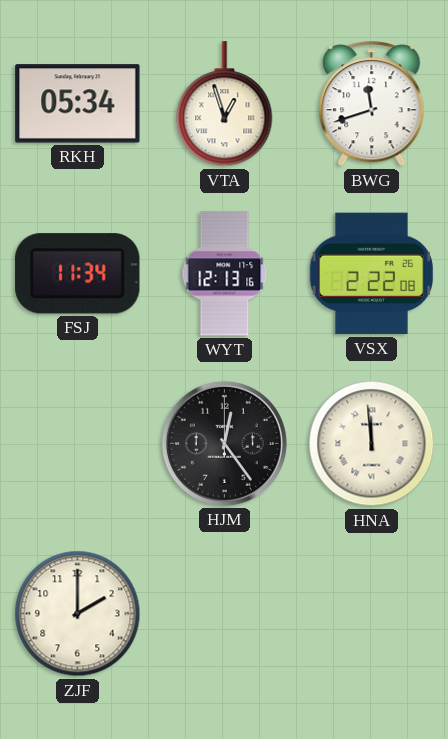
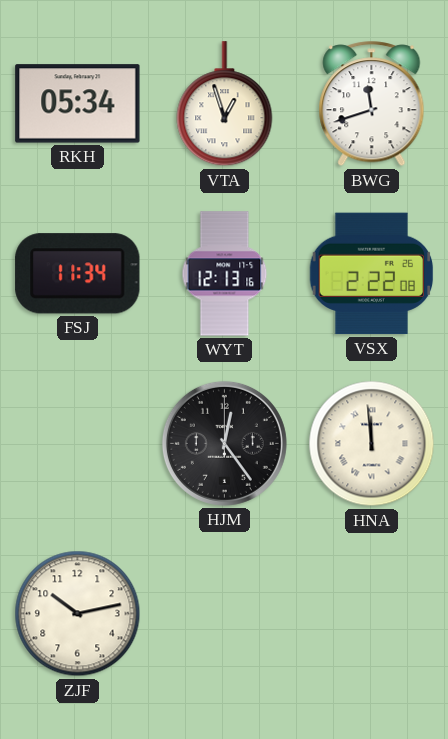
ZJF: 2:00 -> 10:13
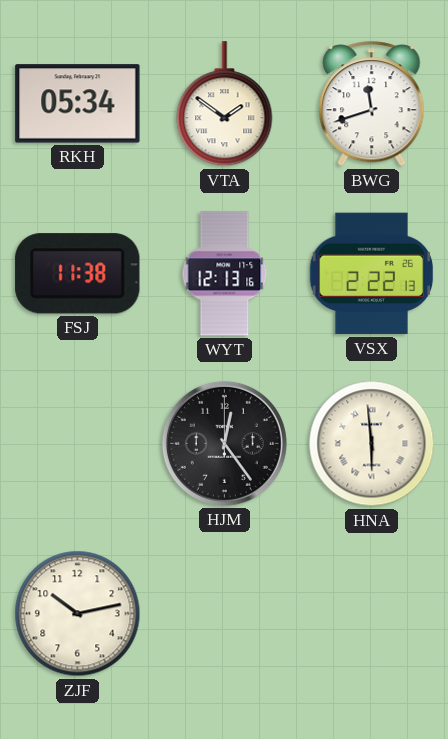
VTA: 12:57 -> 1:51
FSJ: 11:34 -> 11:38
VSX: 2:22:08 -> 2:22:13
HNA: 11:59 -> 5:59
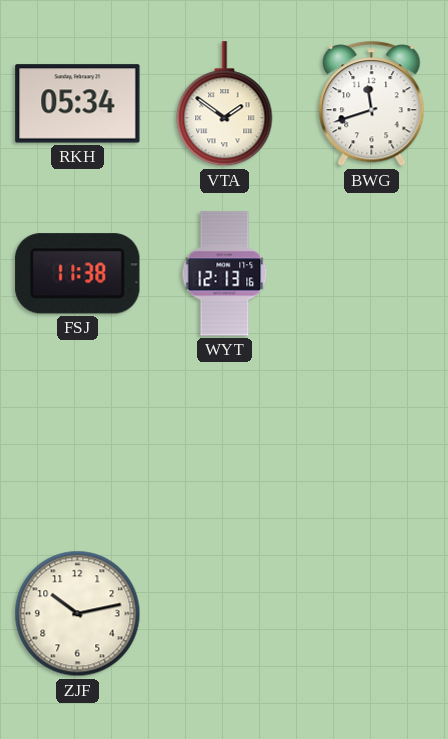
VSX: 2:22 -> none
HJM: 12:24 -> none
HNA: 5:59 -> none
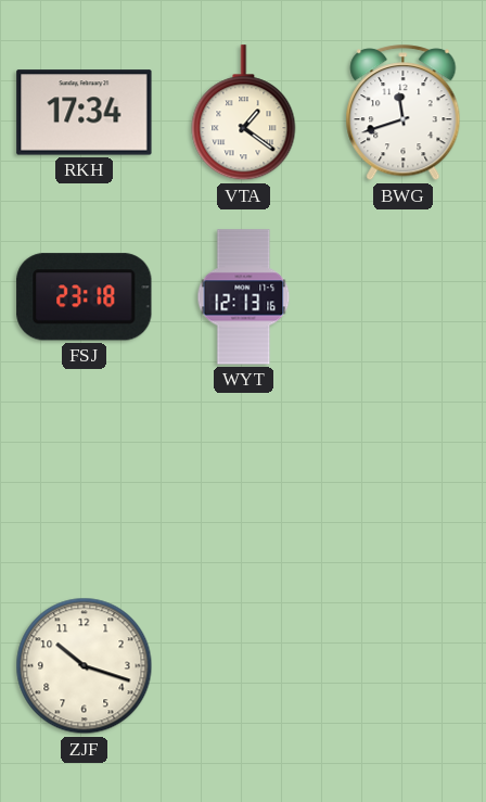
RKH: 05:34 -> 17:34
VTA: 1:51 -> 1:21
FSJ: 11:38 -> 23:18
ZJF: 10:13 -> 10:18
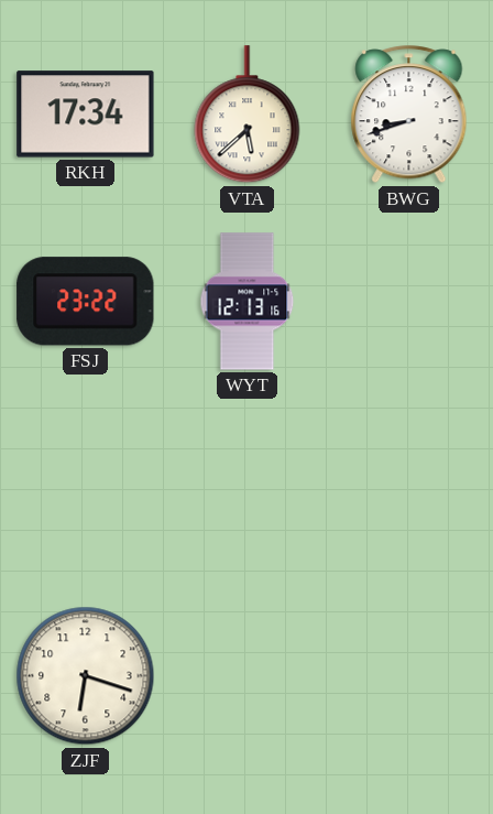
VTA: 1:21 -> 5:38
BWG: 11:42 -> 8:42
FSJ: 23:18 -> 23:22
ZJF: 10:18 -> 6:18
